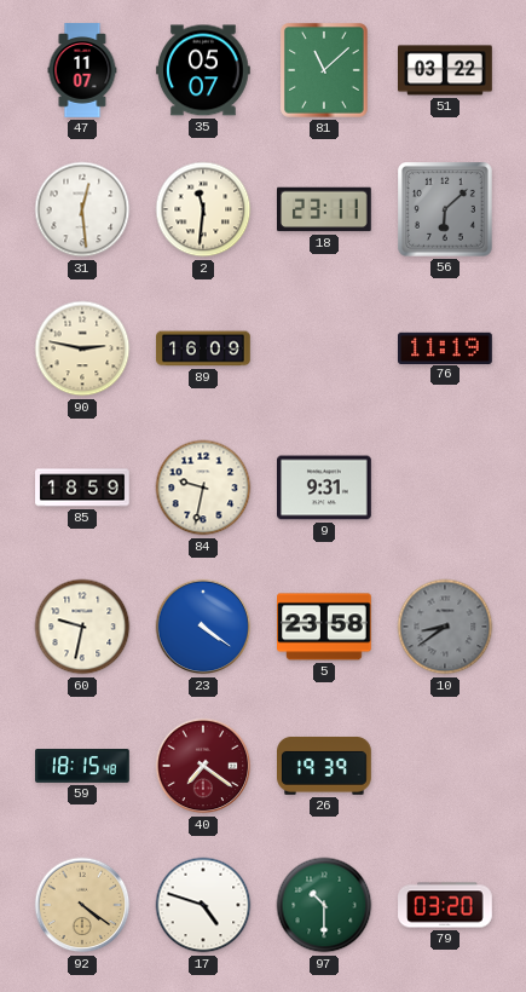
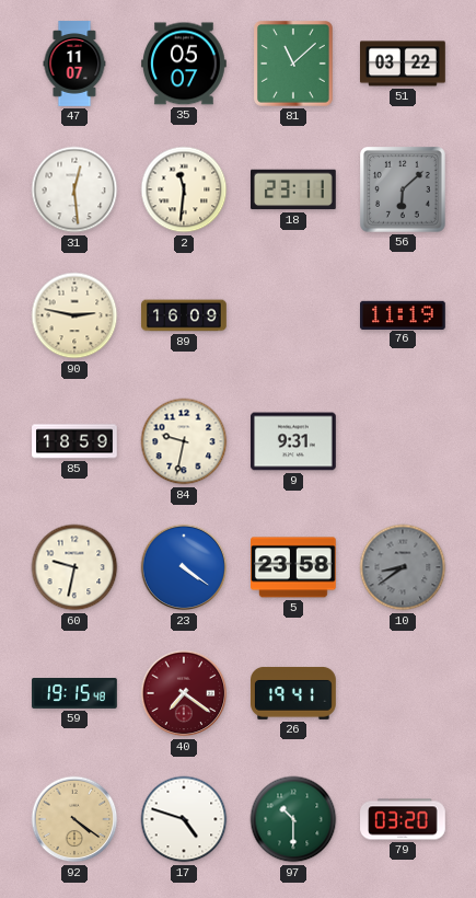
59: 18:15 -> 19:15
26: 19:39 -> 19:41
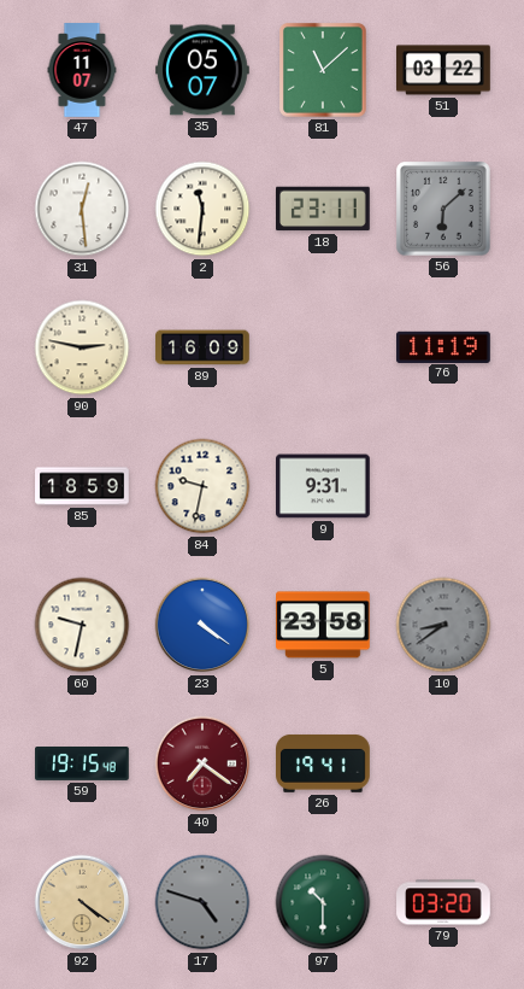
17 dial: white -> grey
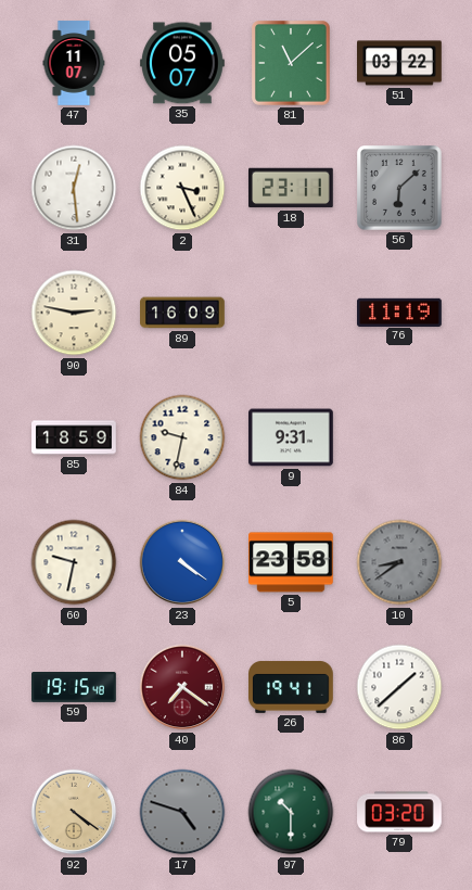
2: 11:31 -> 3:26
86: none -> 1:38
